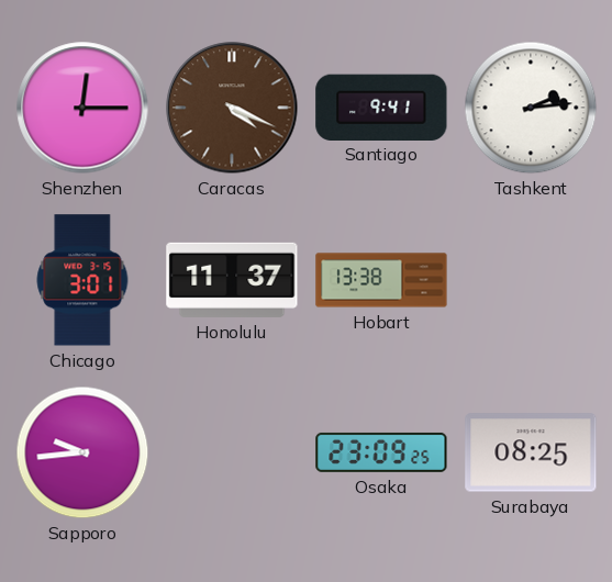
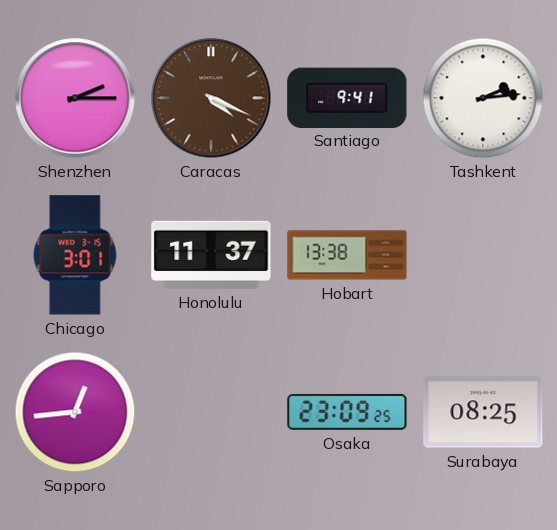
Shenzhen: 12:15 -> 2:15
Sapporo: 9:44 -> 12:44
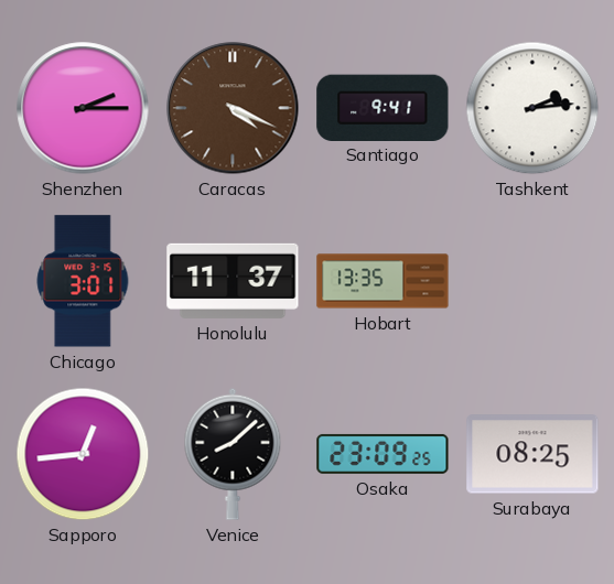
Hobart: 13:38 -> 13:35
Venice: none -> 8:08
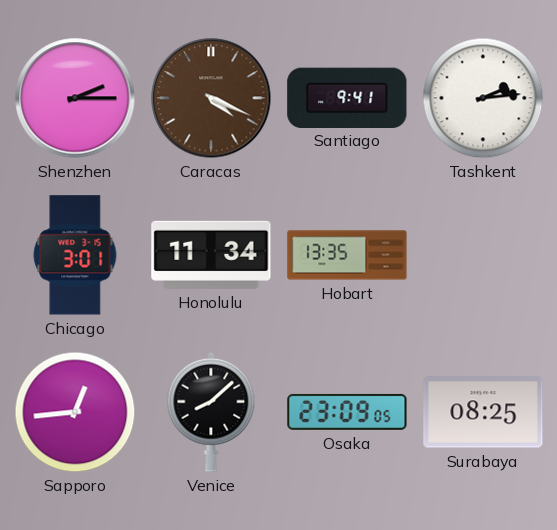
Honolulu: 11:37 -> 11:34
Osaka: 23:09:25 -> 23:09:05
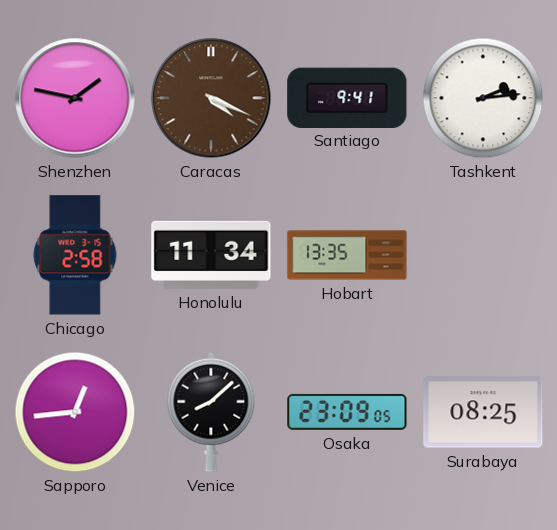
Shenzhen: 2:15 -> 1:47
Chicago: 3:01 -> 2:58
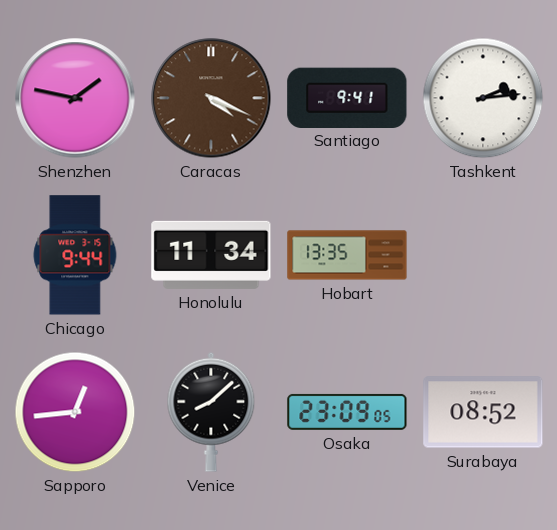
Chicago: 2:58 -> 9:44
Surabaya: 08:25 -> 08:52
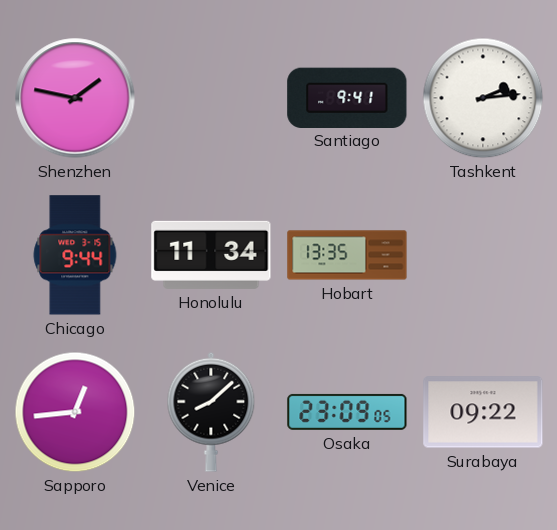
Caracas: 4:19 -> none
Surabaya: 08:52 -> 09:22
